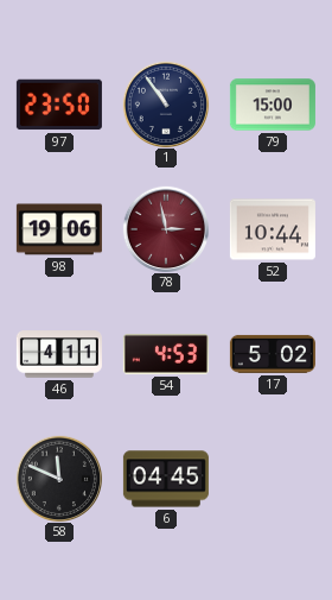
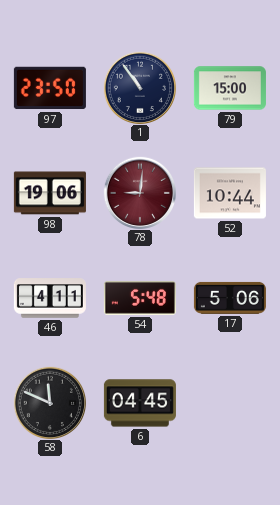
78: 2:58 -> 9:01
54: 4:53 -> 5:48
17: 5:02 -> 5:06
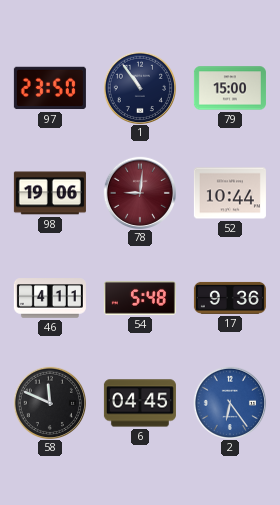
17: 5:06 -> 9:36
2: none -> 6:24
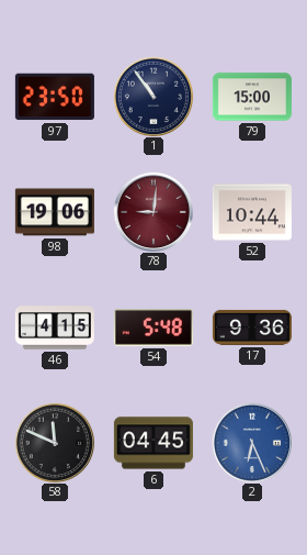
46: 4:11 -> 4:15
2: 6:24 -> 6:26
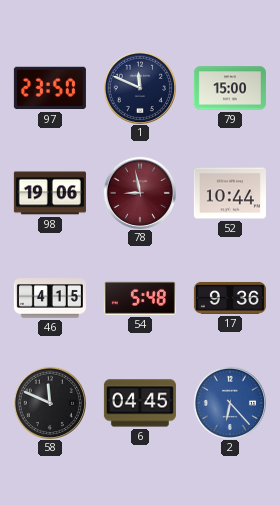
1: 10:54 -> 11:49
78: 9:01 -> 8:58
2: 6:26 -> 6:23
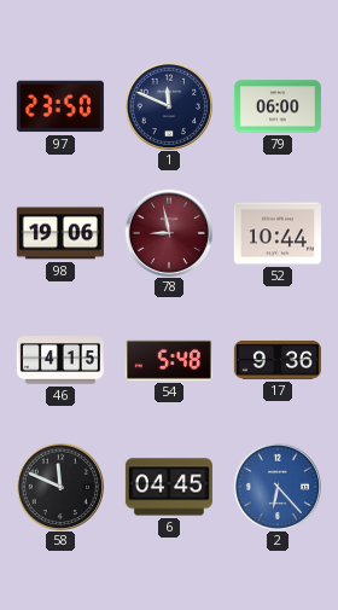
79: 15:00 -> 06:00
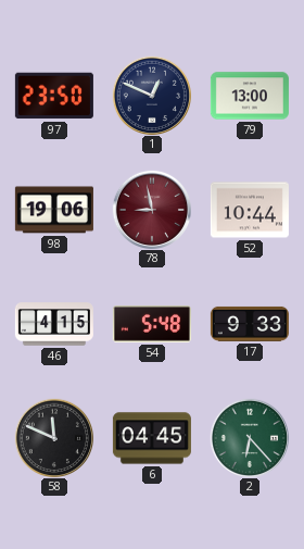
1: 11:49 -> 12:49
79: 06:00 -> 13:00
17: 9:36 -> 9:33
2 dial: blue -> green
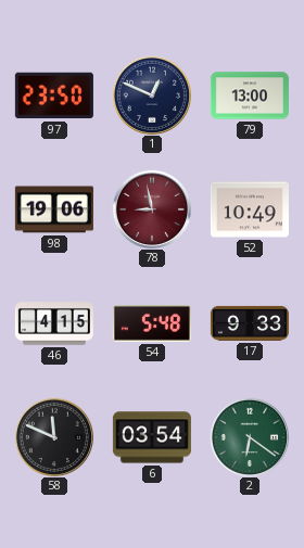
52: 10:44 -> 10:49
6: 04:45 -> 03:54
2: 6:23 -> 6:21
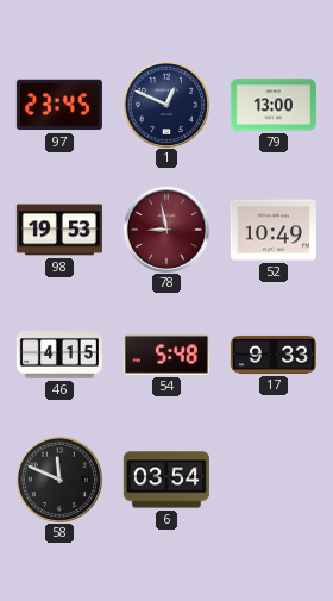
97: 23:50 -> 23:45
98: 19:06 -> 19:53
2: 6:21 -> none
